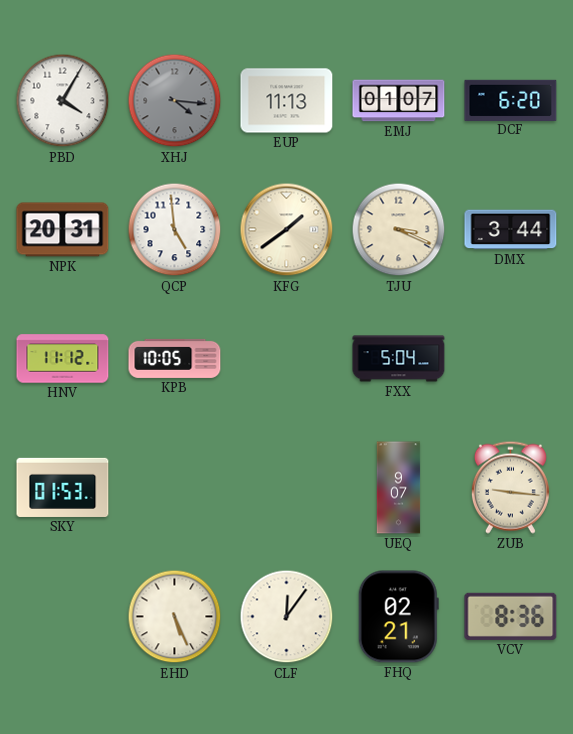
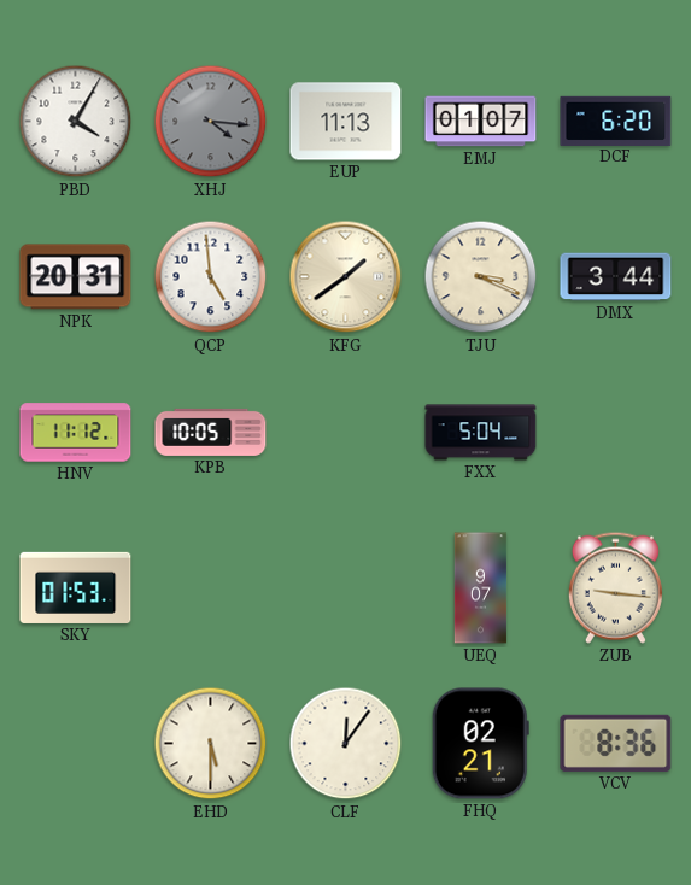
EHD: 5:26 -> 5:30
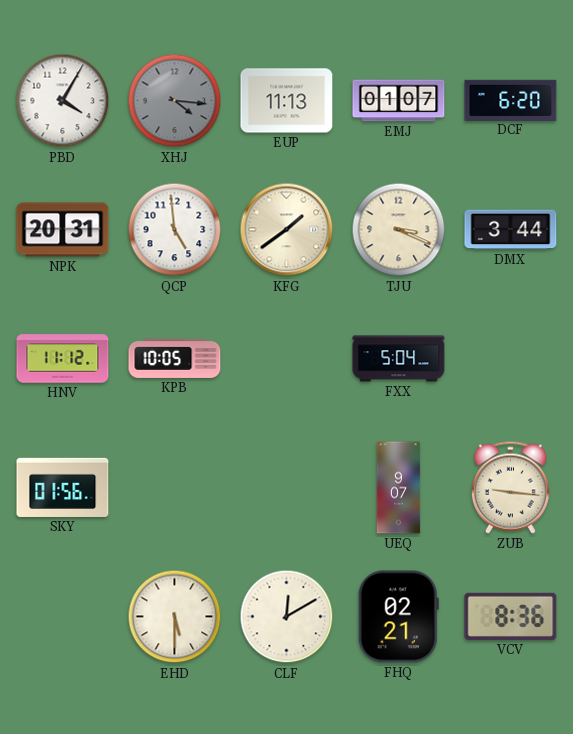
SKY: 01:53 -> 01:56
CLF: 12:06 -> 12:10
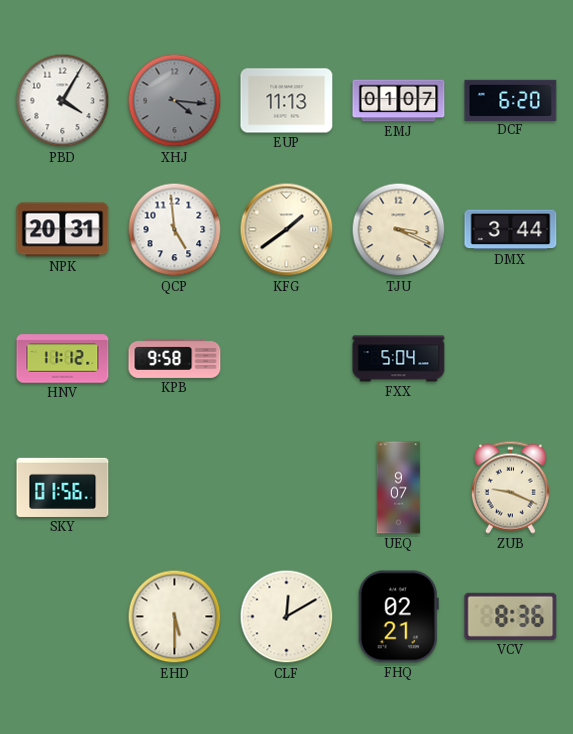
KPB: 10:05 -> 9:58
ZUB: 9:16 -> 9:19
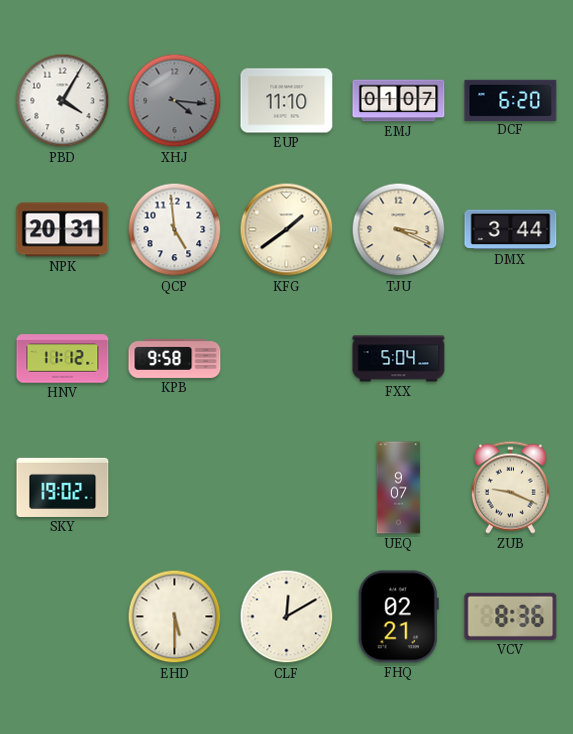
EUP: 11:13 -> 11:10
SKY: 01:56 -> 19:02
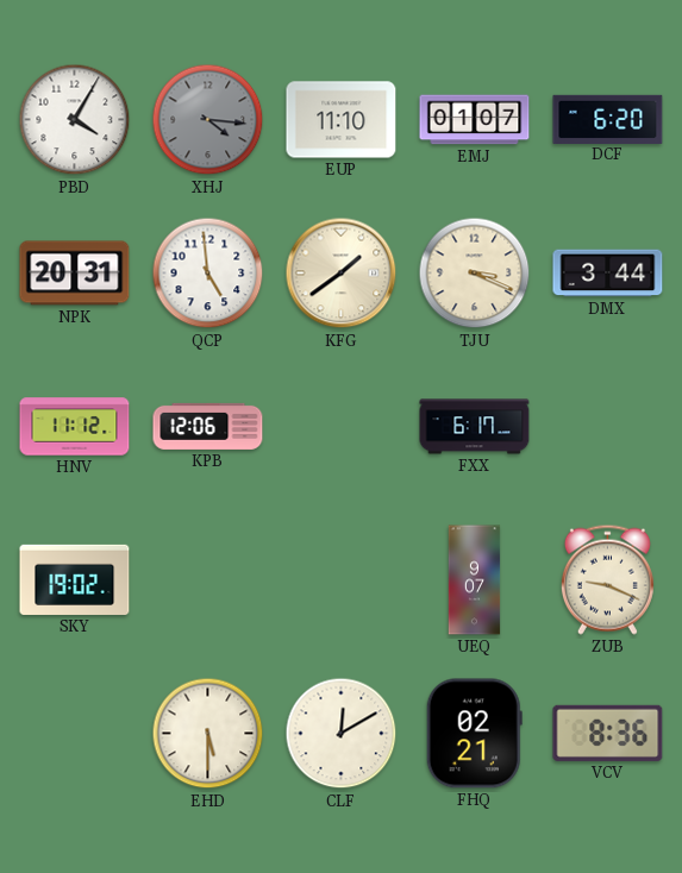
KPB: 9:58 -> 12:06
FXX: 5:04 -> 6:17
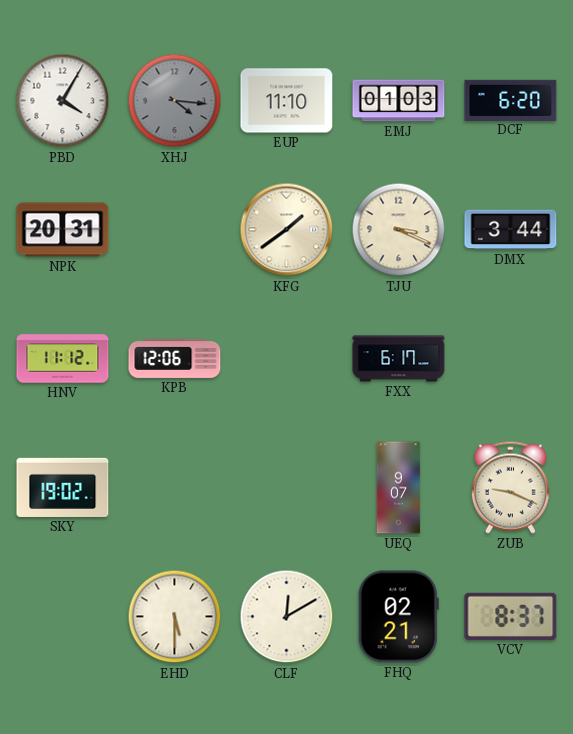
EMJ: 01:07 -> 01:03
QCP: 4:59 -> none
VCV: 8:36 -> 8:37
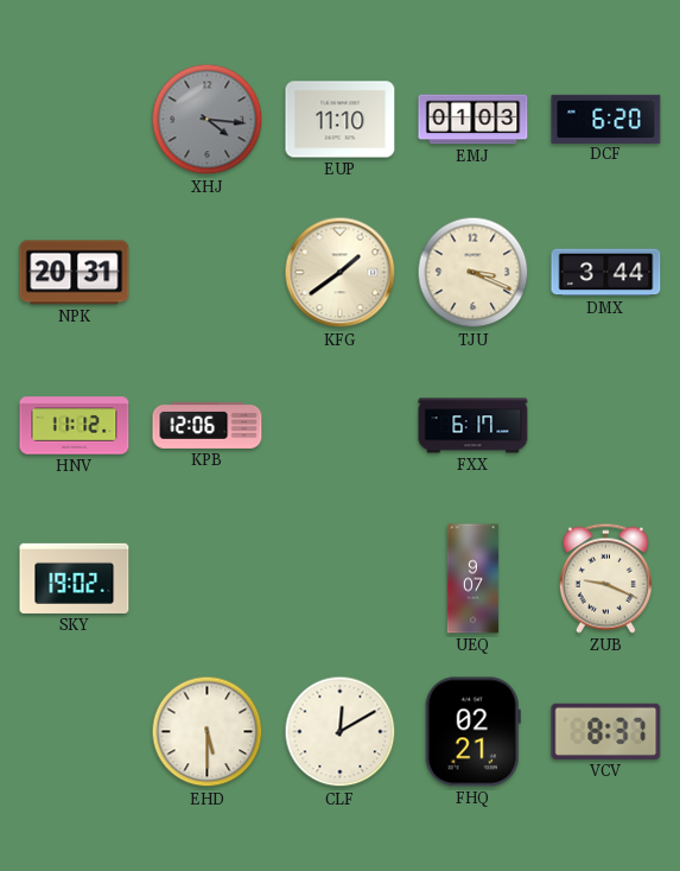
PBD: 4:05 -> none
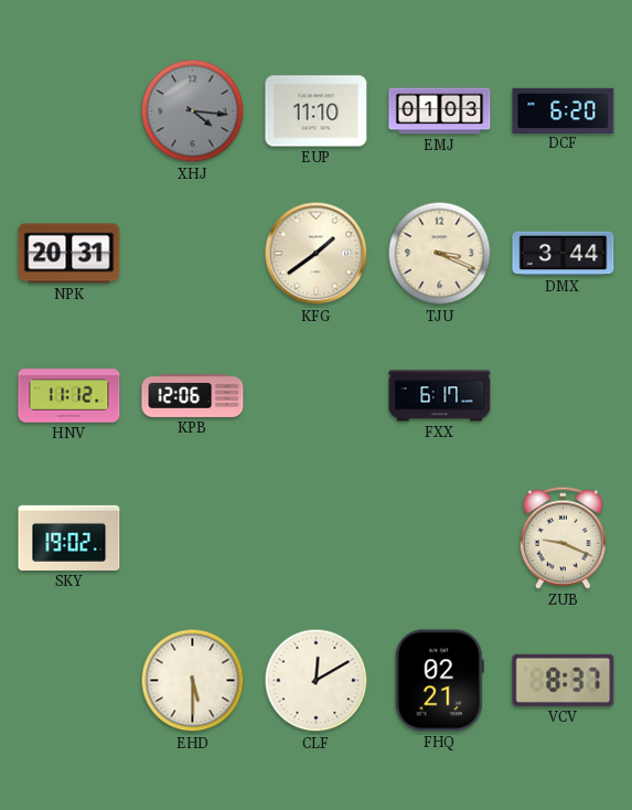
UEQ: 9:07 -> none
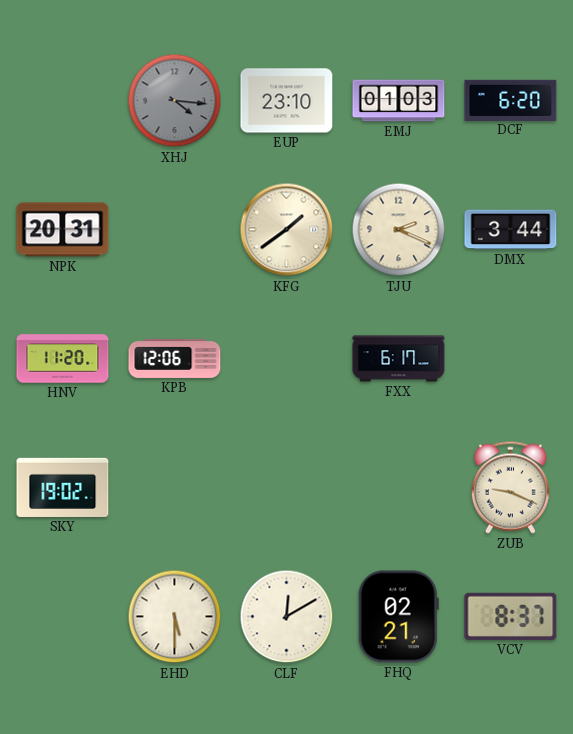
EUP: 11:10 -> 23:10
TJU: 3:19 -> 2:19
HNV: 11:12 -> 11:20
